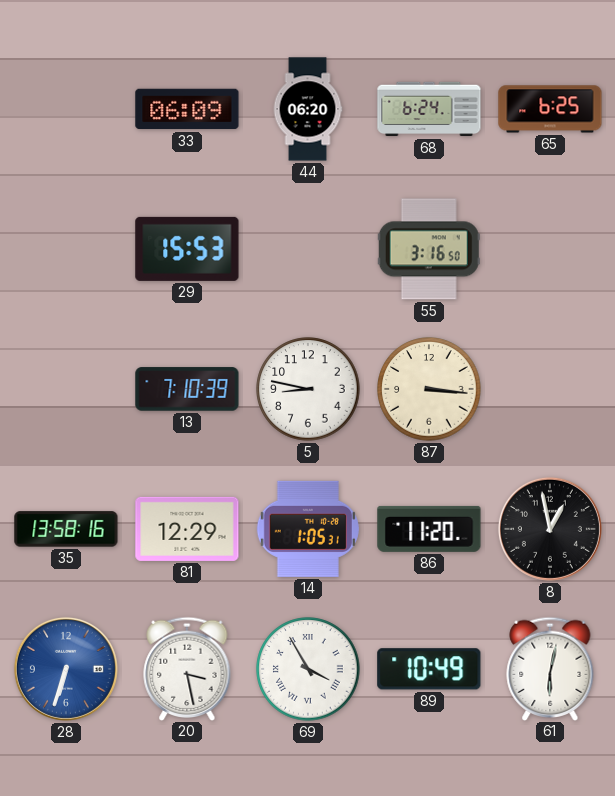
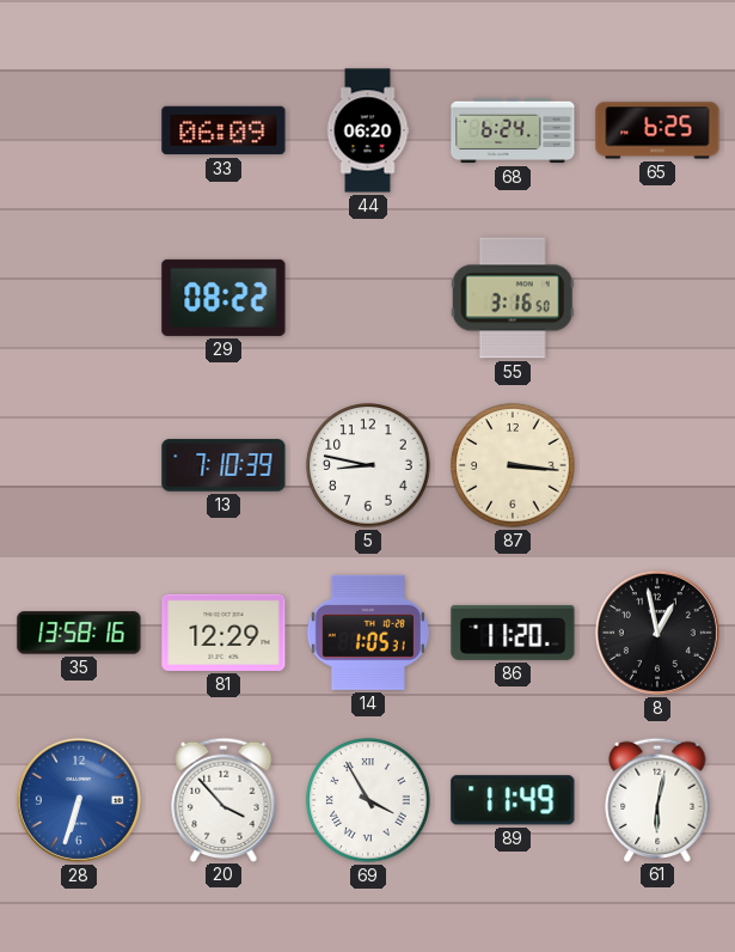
29: 15:53 -> 08:22
20: 3:28 -> 3:53
89: 10:49 -> 11:49
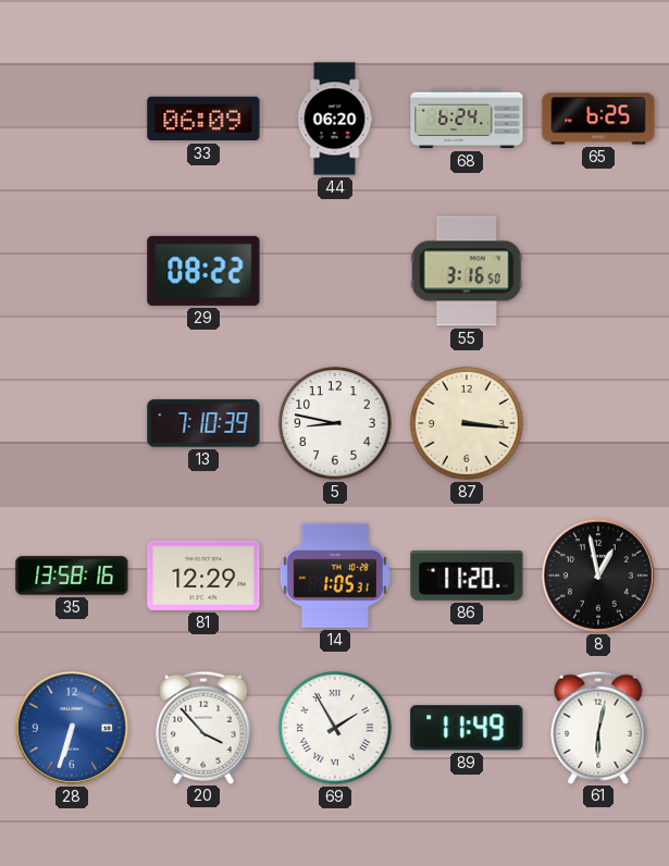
69: 3:55 -> 1:55
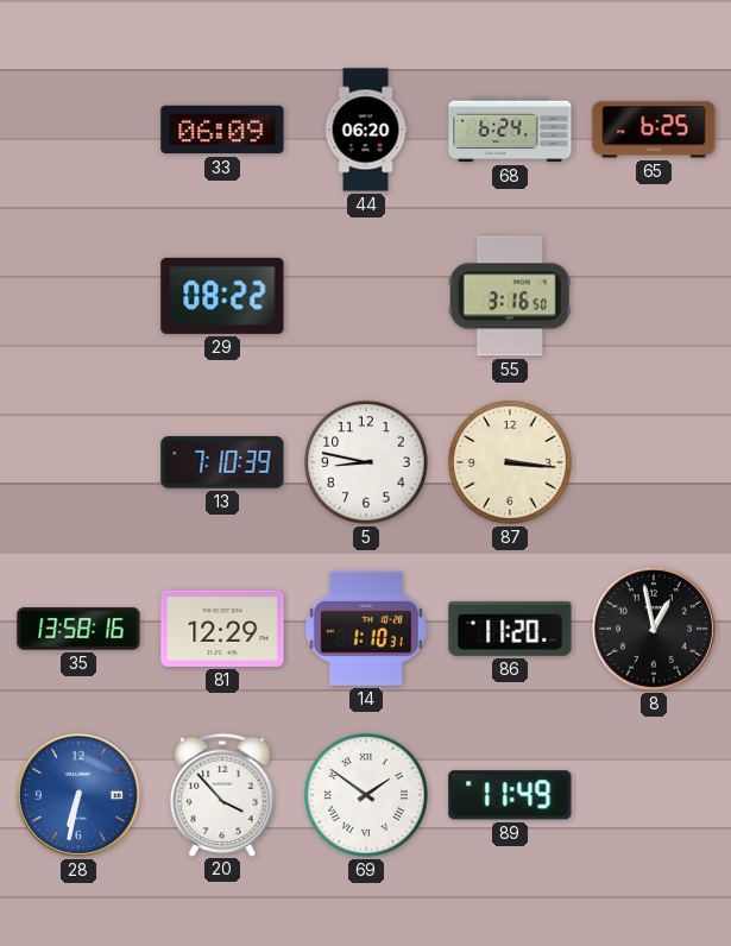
14: 1:05 -> 1:10
28: 6:33 -> 6:32
69: 1:55 -> 1:51
61: 6:02 -> none
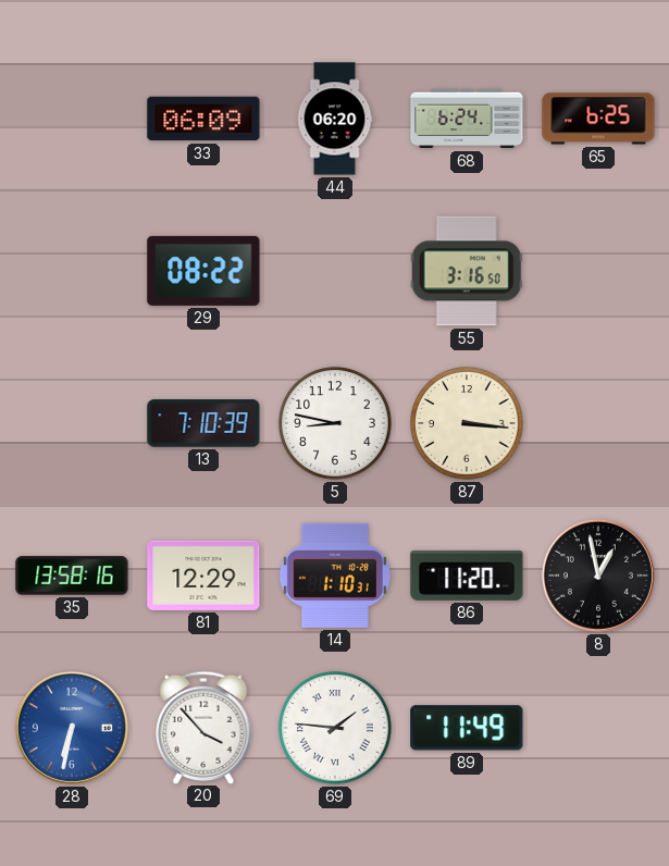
69: 1:51 -> 1:46
